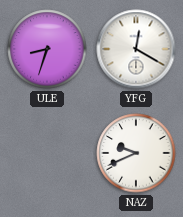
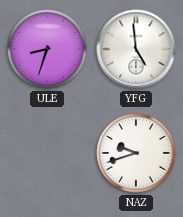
YFG: 12:20 -> 4:59
NAZ: 9:41 -> 9:42
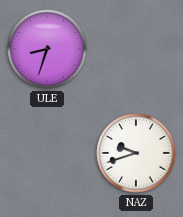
YFG: 4:59 -> none
